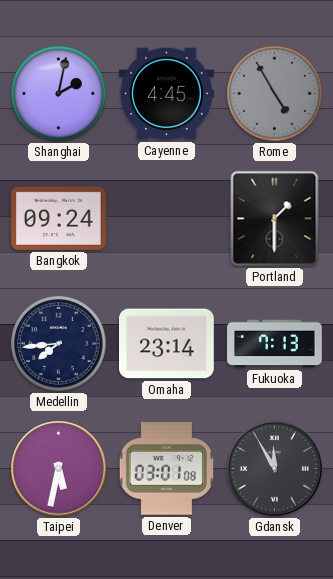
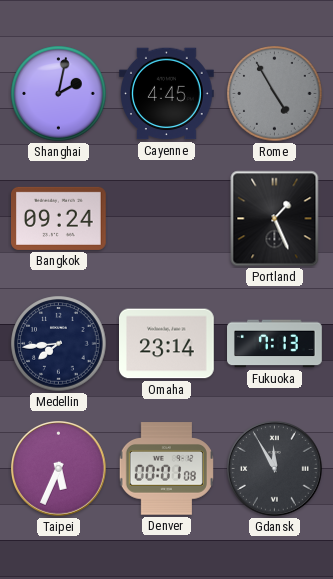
Portland: 1:30 -> 1:26
Taipei: 5:32 -> 5:34
Denver: 03:01 -> 00:01
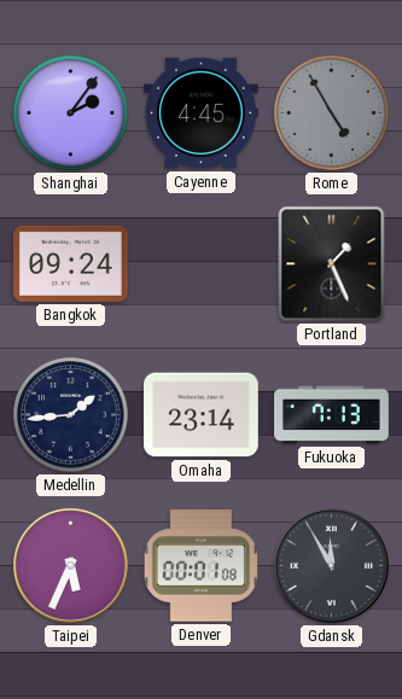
Shanghai: 2:02 -> 2:06
Medellin: 7:44 -> 1:44
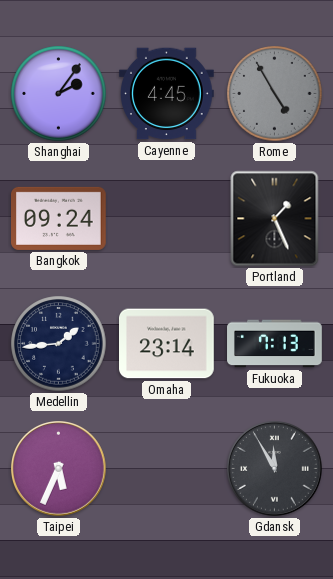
Denver: 00:01 -> none
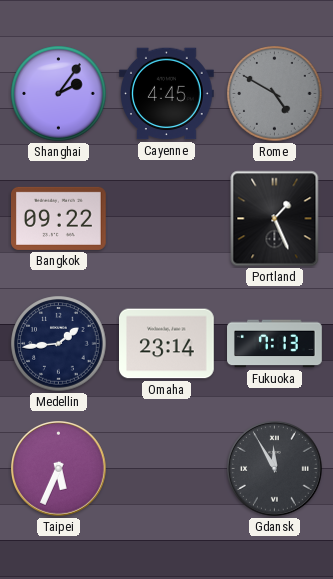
Rome: 4:55 -> 4:50
Bangkok: 09:24 -> 09:22
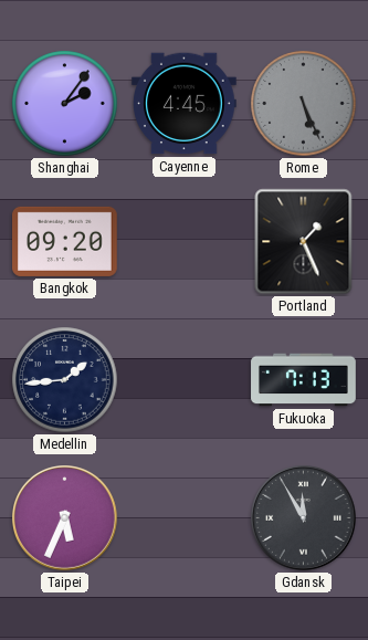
Rome: 4:50 -> 5:26
Bangkok: 09:22 -> 09:20
Omaha: 23:14 -> none
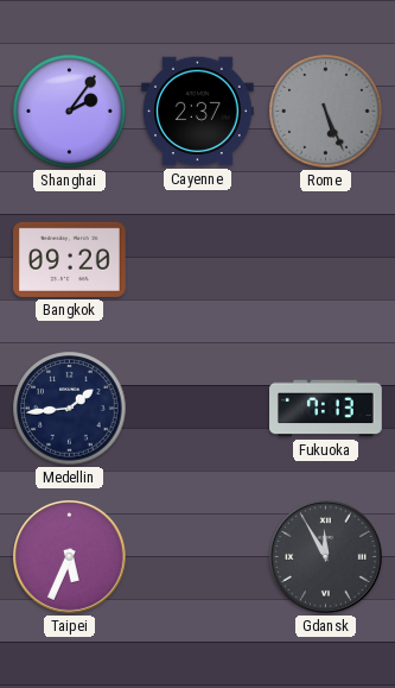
Cayenne: 4:45 -> 2:37
Portland: 1:26 -> none
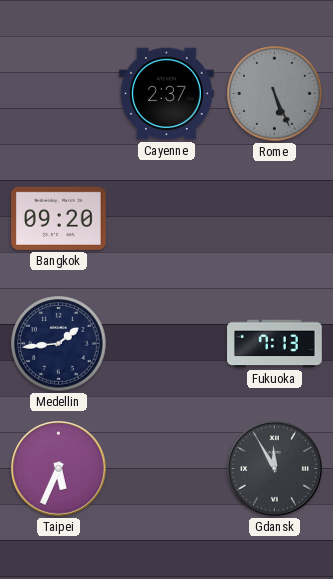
Shanghai: 2:06 -> none
